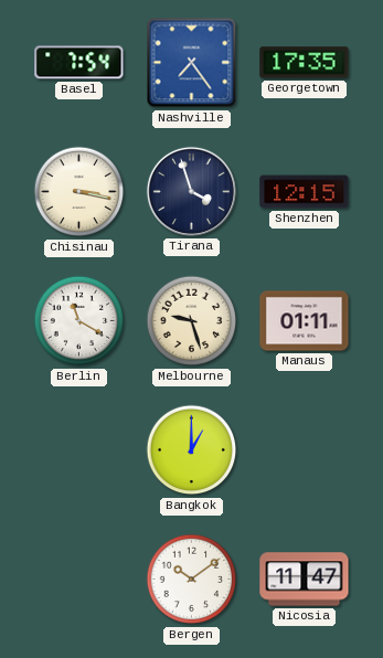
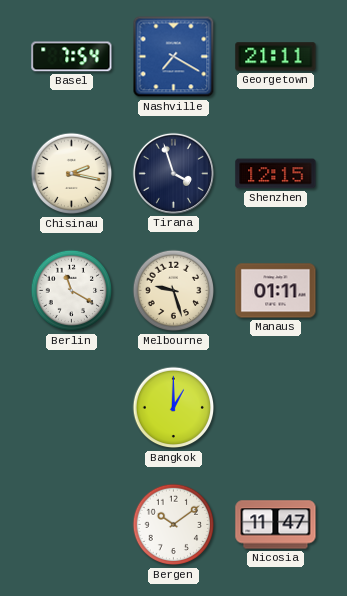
Nashville: 7:24 -> 7:20
Georgetown: 17:35 -> 21:11
Chisinau: 3:17 -> 2:17
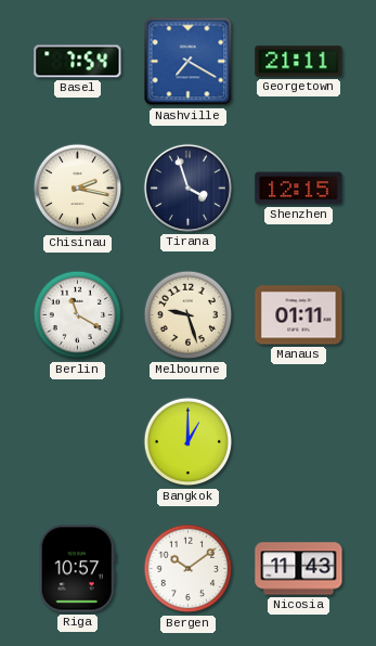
Riga: none -> 10:57
Nicosia: 11:47 -> 11:43
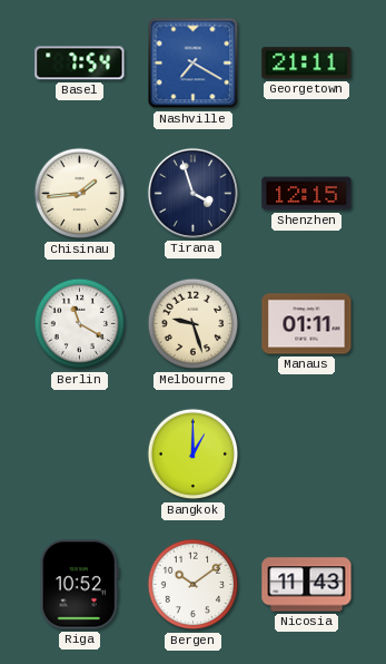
Chisinau: 2:17 -> 1:44
Riga: 10:57 -> 10:52
